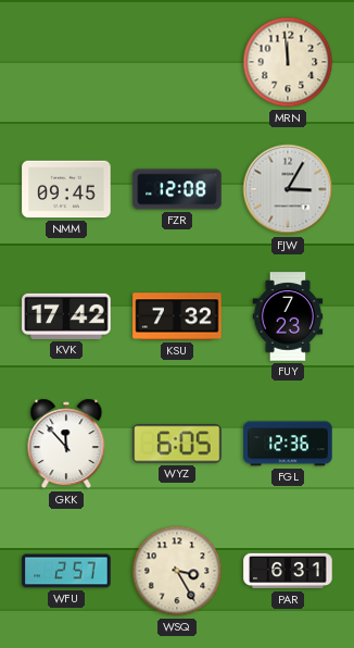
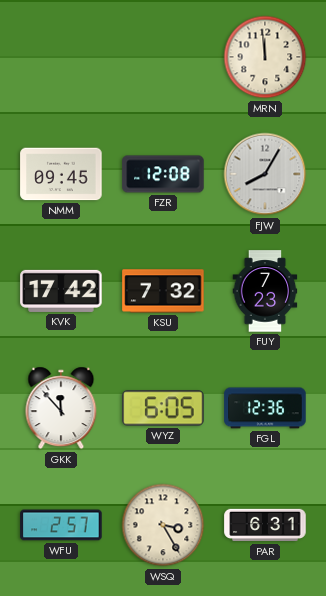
FJW: 3:05 -> 8:05
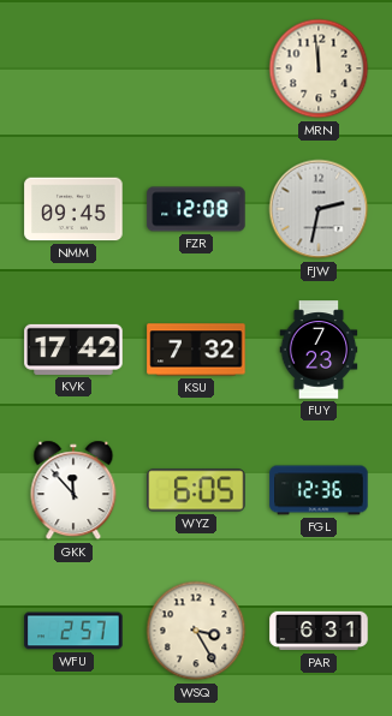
FJW: 8:05 -> 2:32
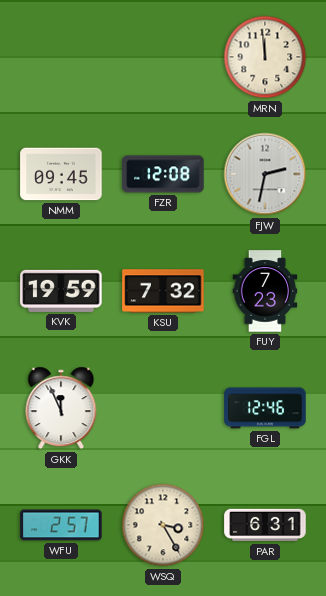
KVK: 17:42 -> 19:59
GKK: 11:53 -> 11:56
WYZ: 6:05 -> none
FGL: 12:36 -> 12:46
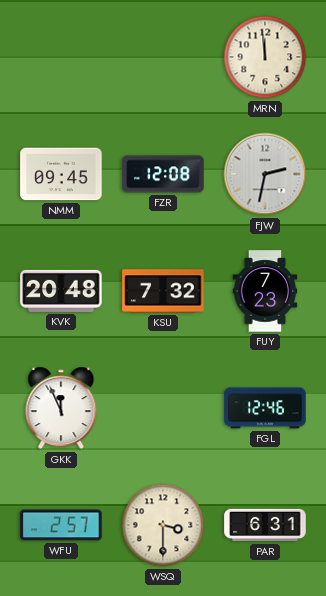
KVK: 19:59 -> 20:48
WSQ: 3:25 -> 3:30
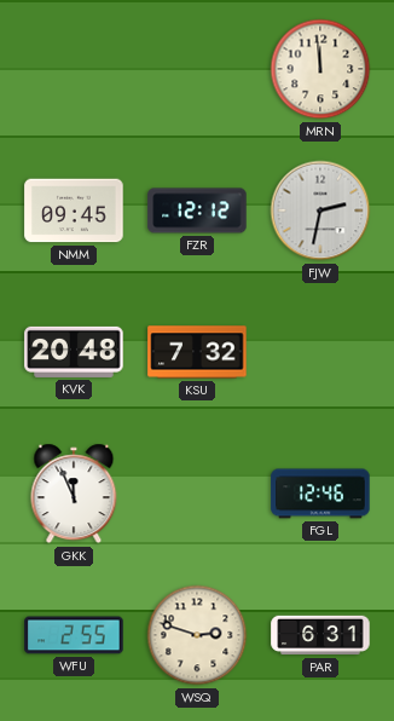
FZR: 12:08 -> 12:12
FUY: 7:23 -> none
WFU: 2:57 -> 2:55
WSQ: 3:30 -> 2:48
